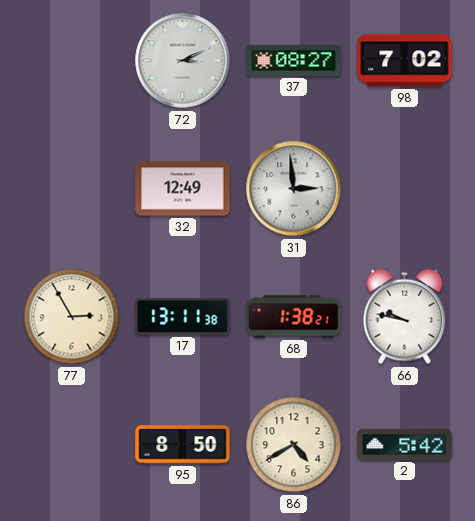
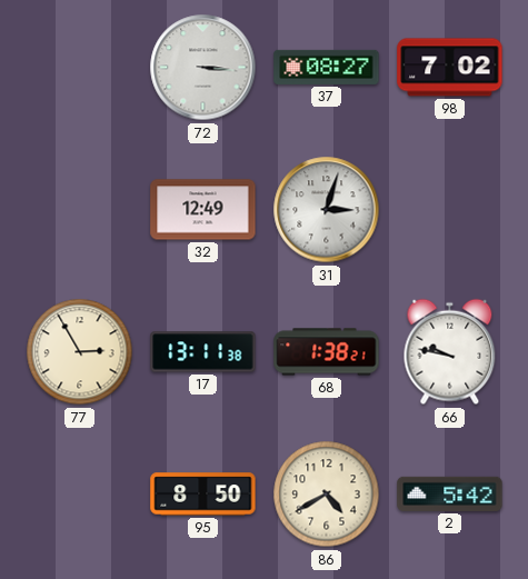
72: 3:11 -> 3:16
31: 2:59 -> 3:03
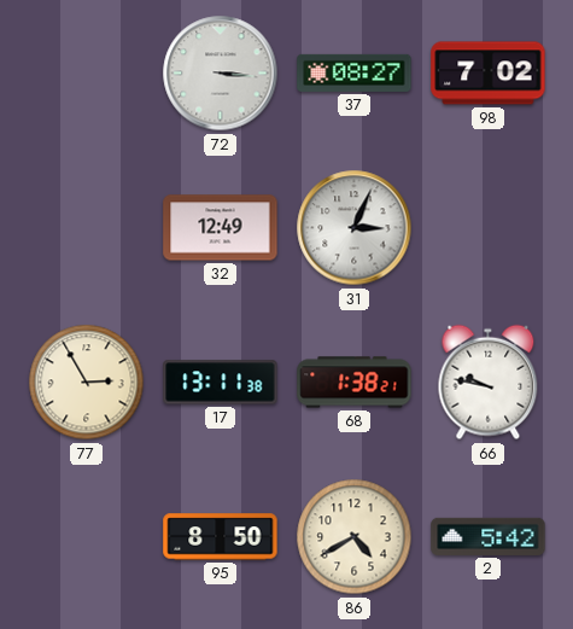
31: 3:03 -> 3:04
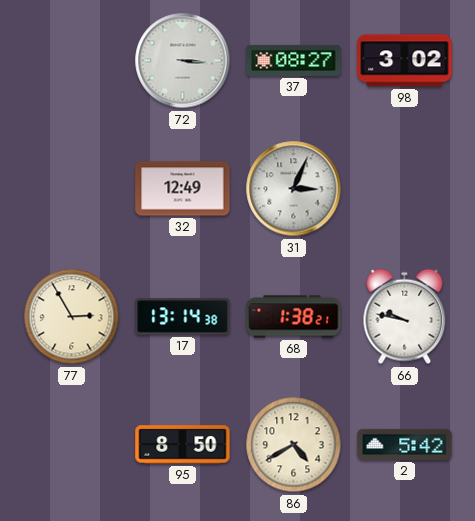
98: 7:02 -> 3:02
17: 13:11 -> 13:14
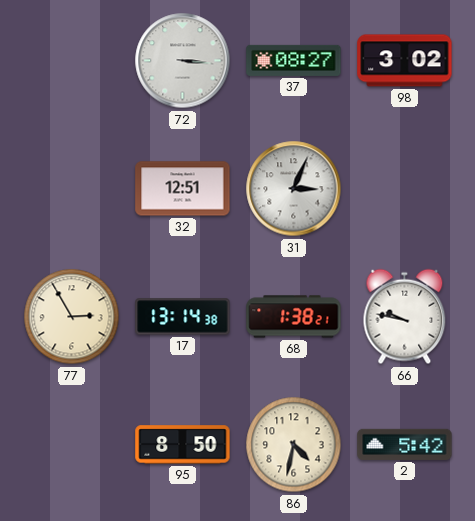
32: 12:49 -> 12:51
86: 4:40 -> 4:32
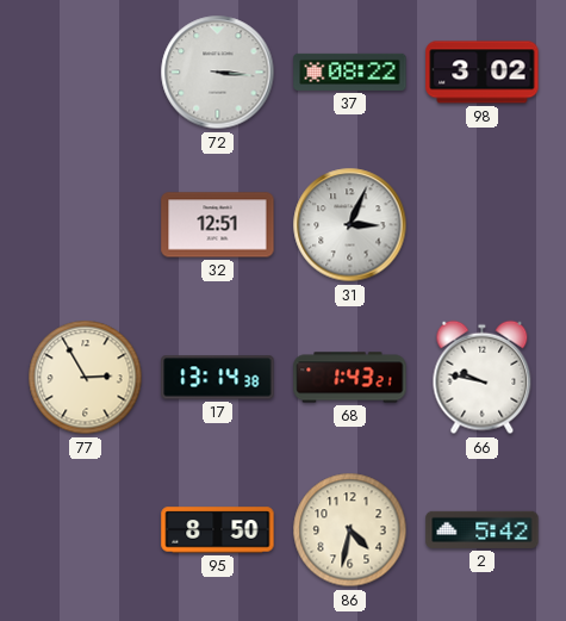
37: 08:27 -> 08:22
68: 1:38 -> 1:43
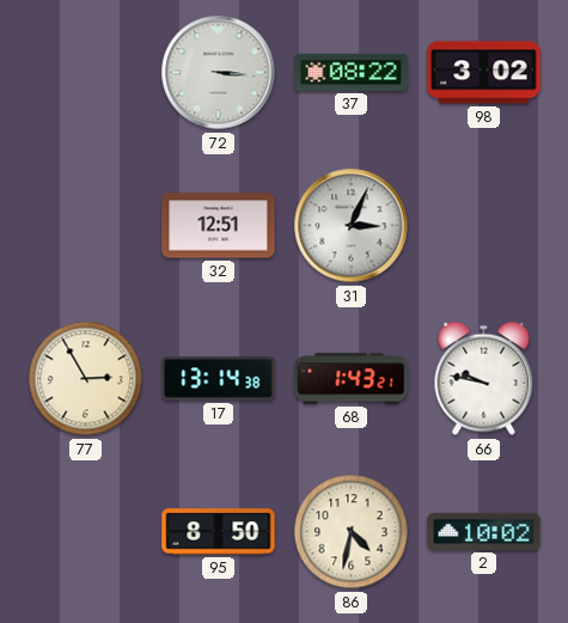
2: 5:42 -> 10:02
